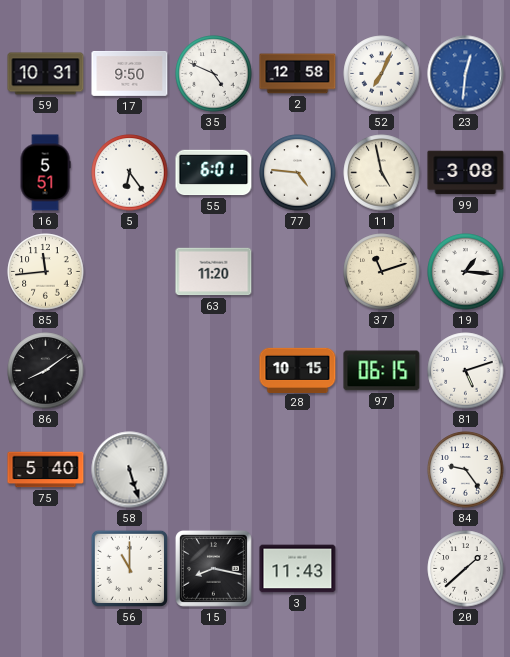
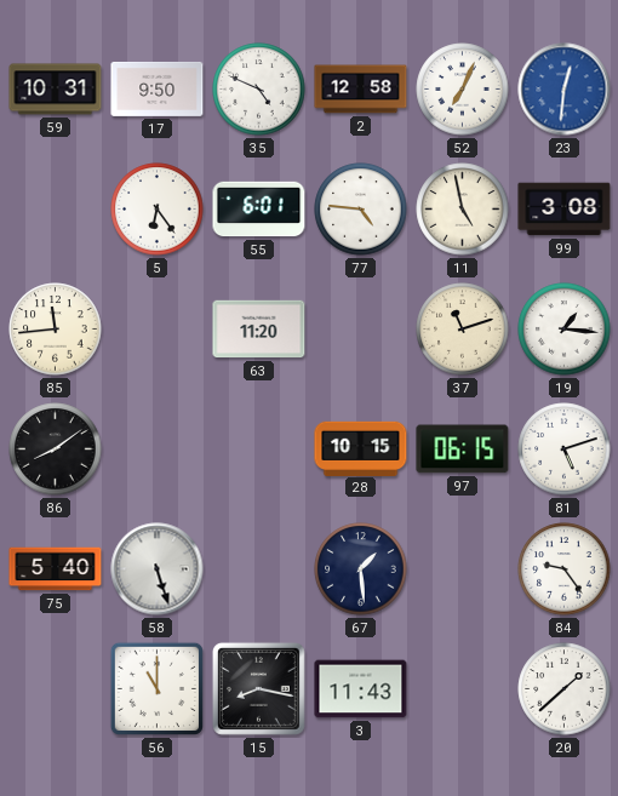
16: 5:51 -> none
67: none -> 1:29
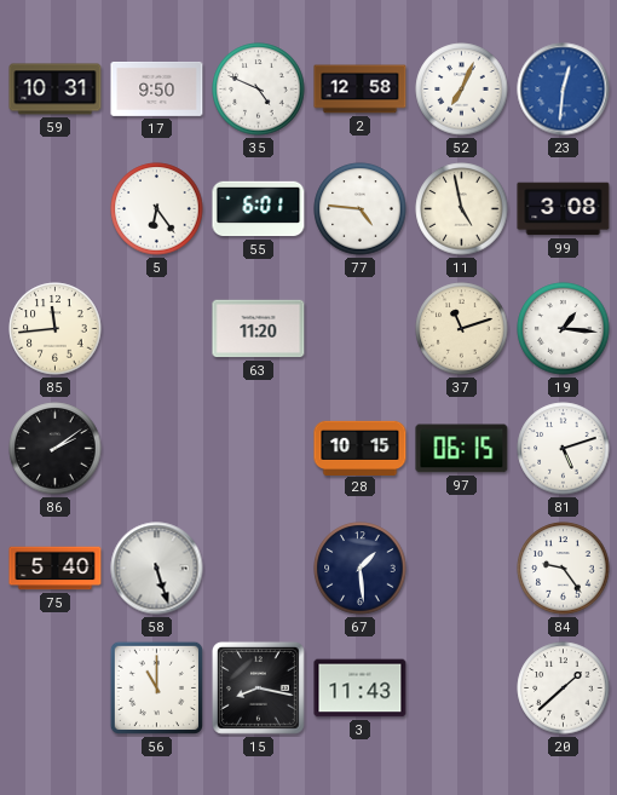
86: 8:09 -> 2:09
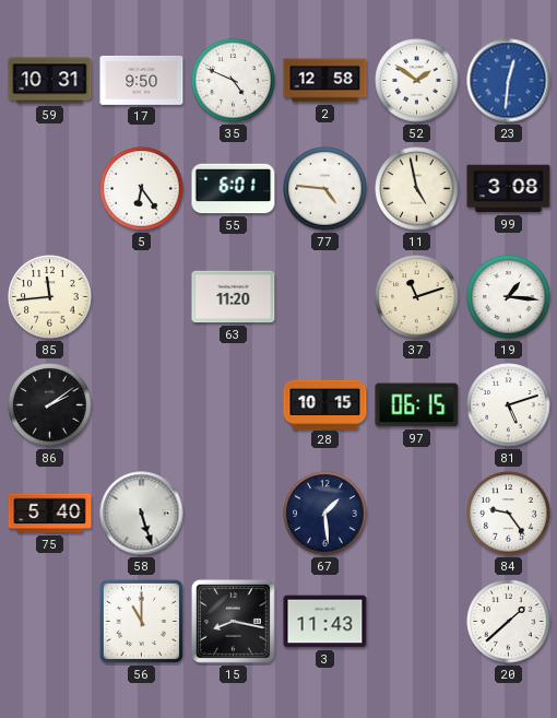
52: 7:04 -> 1:51
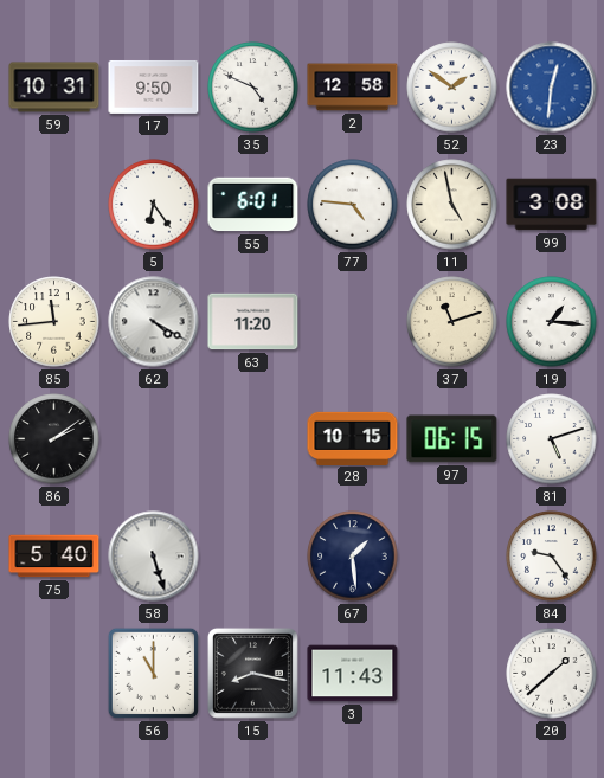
62: none -> 4:20
